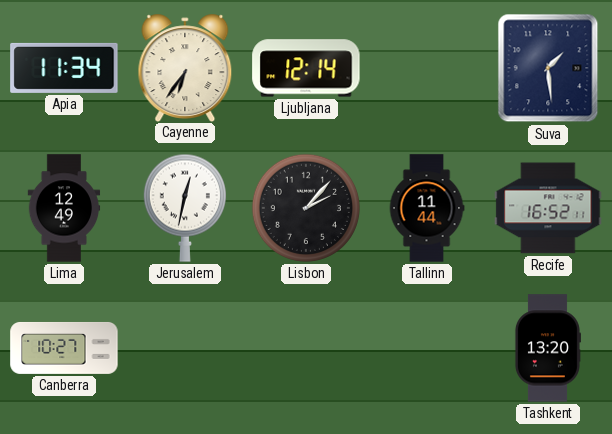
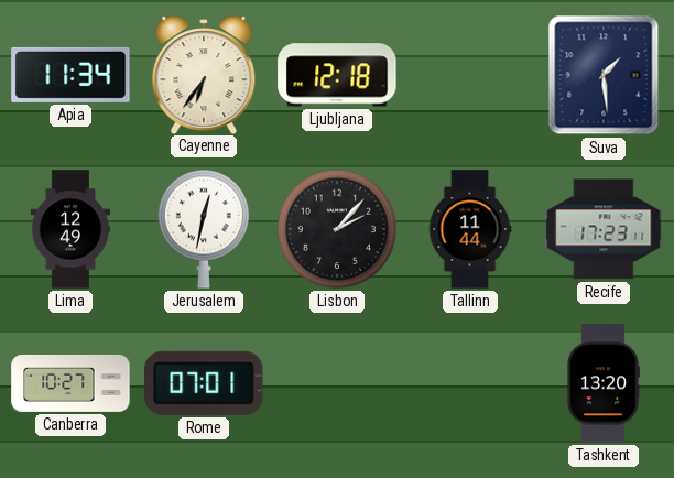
Ljubljana: 12:14 -> 12:18
Recife: 16:52 -> 17:23
Rome: none -> 07:01
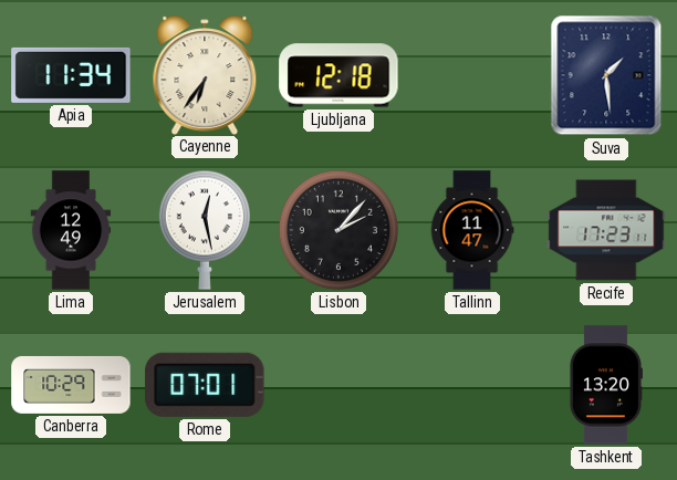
Jerusalem: 12:32 -> 12:28
Tallinn: 11:44 -> 11:47
Canberra: 10:27 -> 10:29
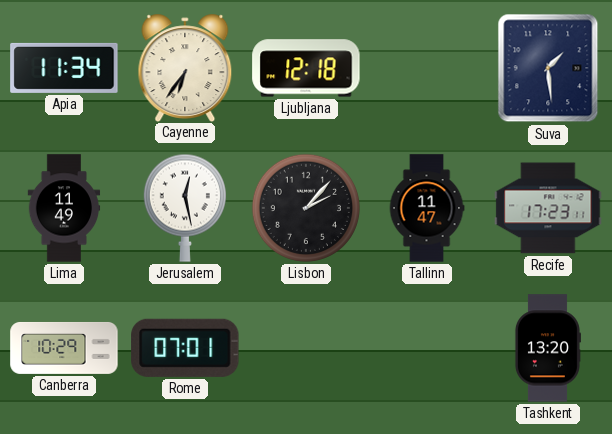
Lima: 12:49 -> 11:49
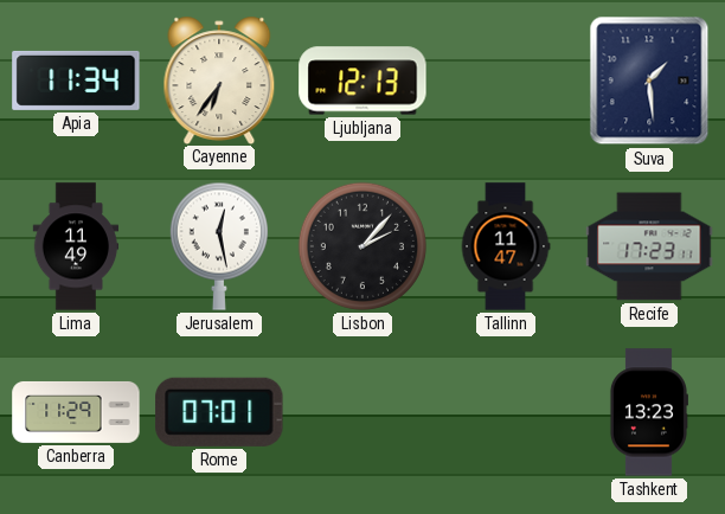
Ljubljana: 12:18 -> 12:13
Canberra: 10:29 -> 11:29
Tashkent: 13:20 -> 13:23
